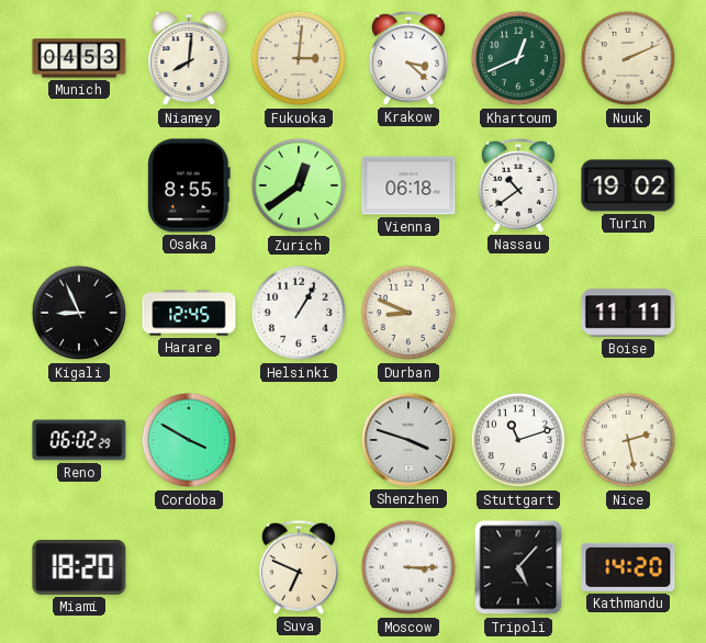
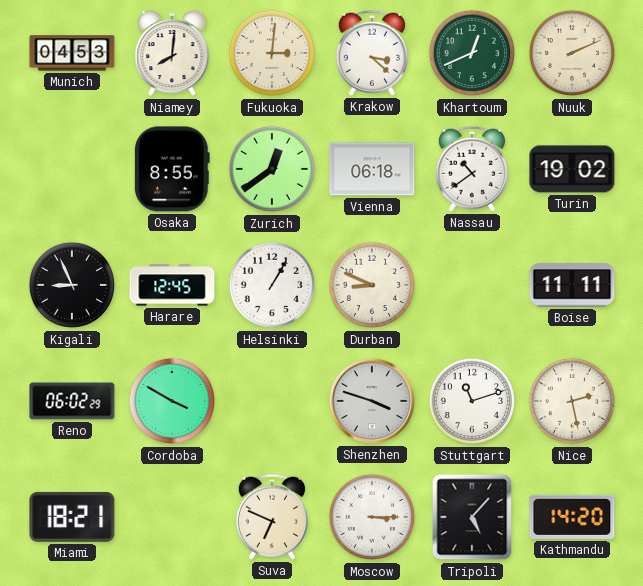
Miami: 18:20 -> 18:21
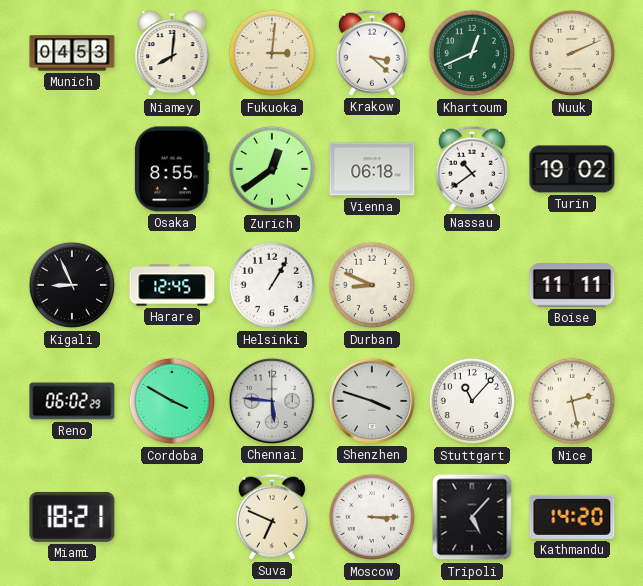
Chennai: none -> 5:46
Stuttgart: 11:12 -> 11:07
